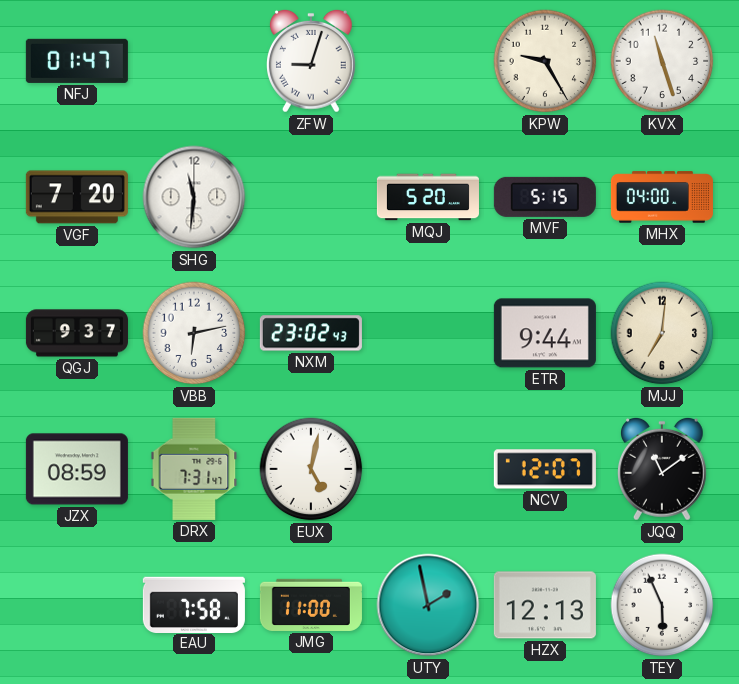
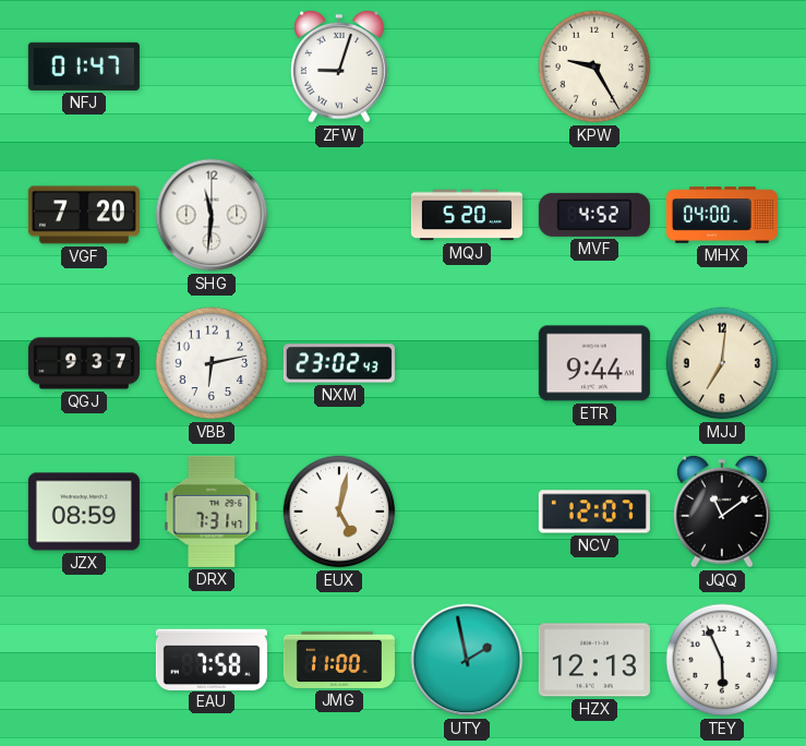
KVX: 11:27 -> none
MVF: 5:15 -> 4:52
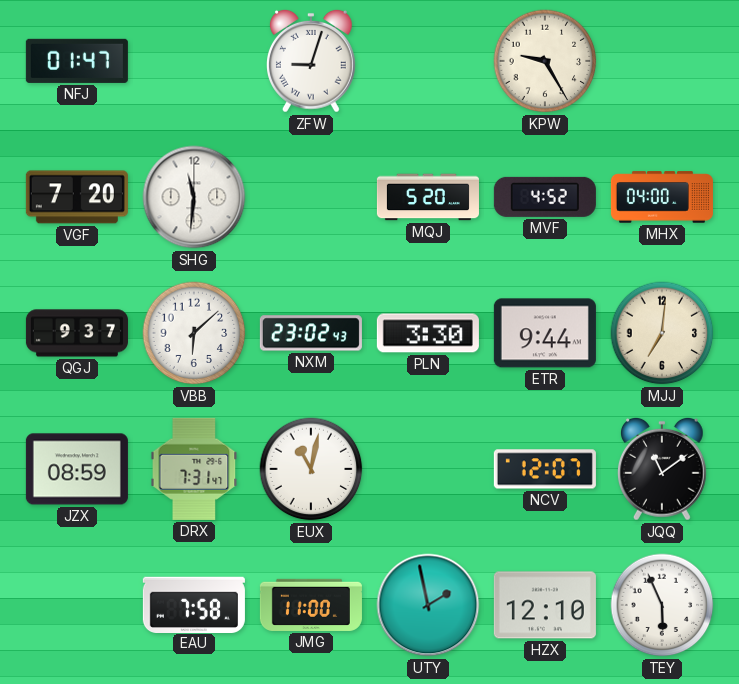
VBB: 6:13 -> 6:08
PLN: none -> 3:30
EUX: 5:02 -> 11:02
HZX: 12:13 -> 12:10
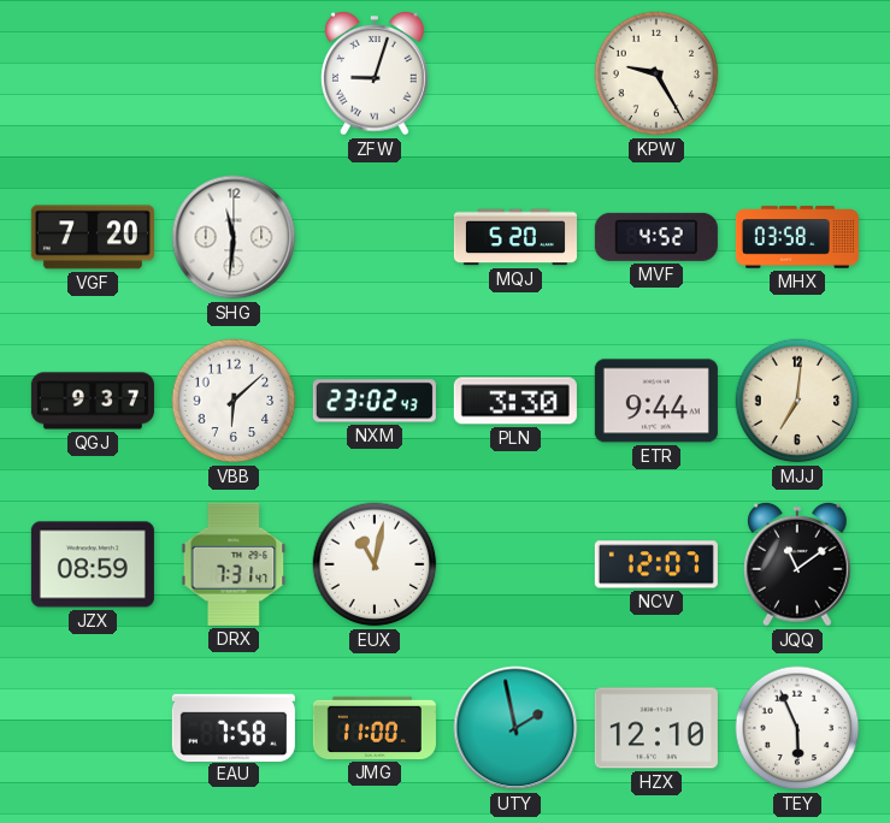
NFJ: 01:47 -> none
MHX: 04:00 -> 03:58
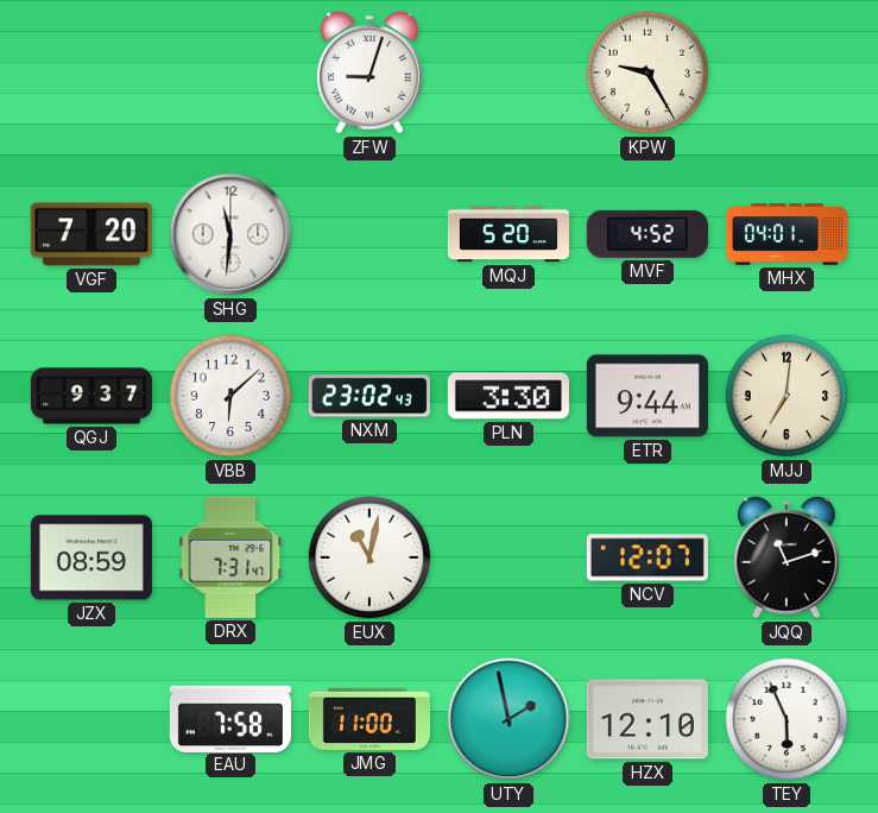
MHX: 03:58 -> 04:01
JQQ: 11:09 -> 11:12
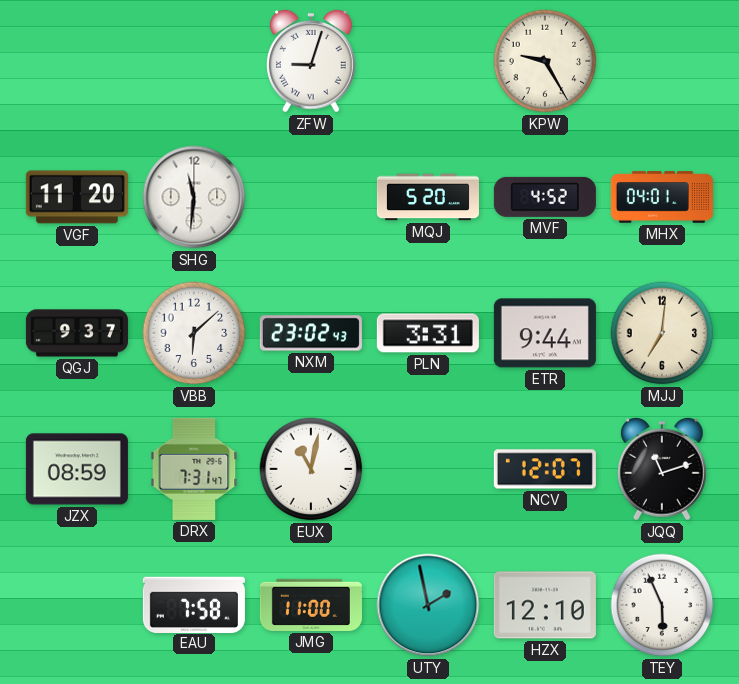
VGF: 7:20 -> 11:20
PLN: 3:30 -> 3:31
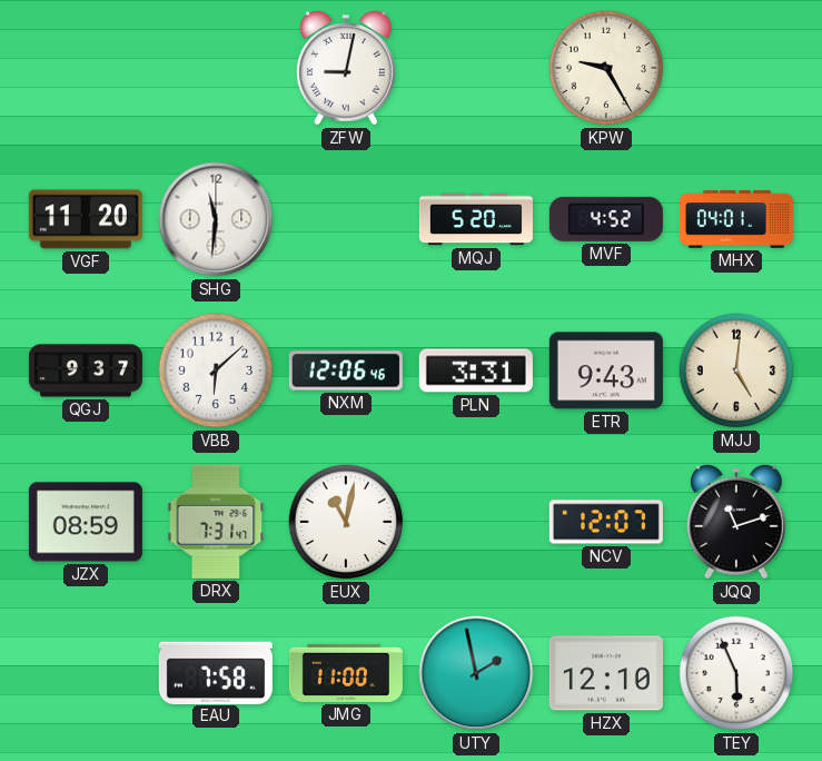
ZFW: 9:03 -> 9:02
NXM: 23:02 -> 12:06
ETR: 9:44 -> 9:43
MJJ: 7:01 -> 5:01
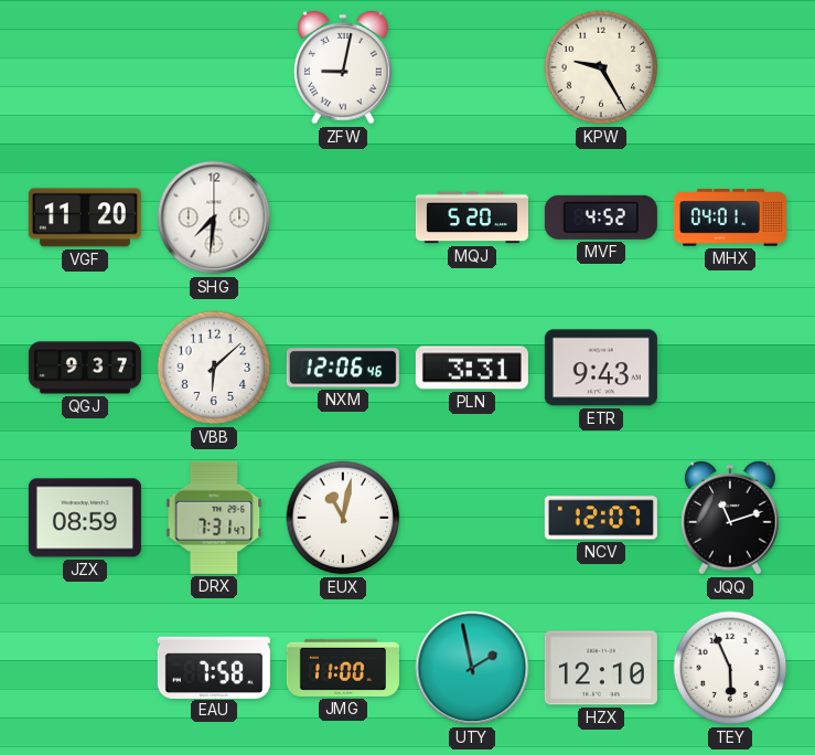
SHG: 11:31 -> 7:31
MJJ: 5:01 -> none
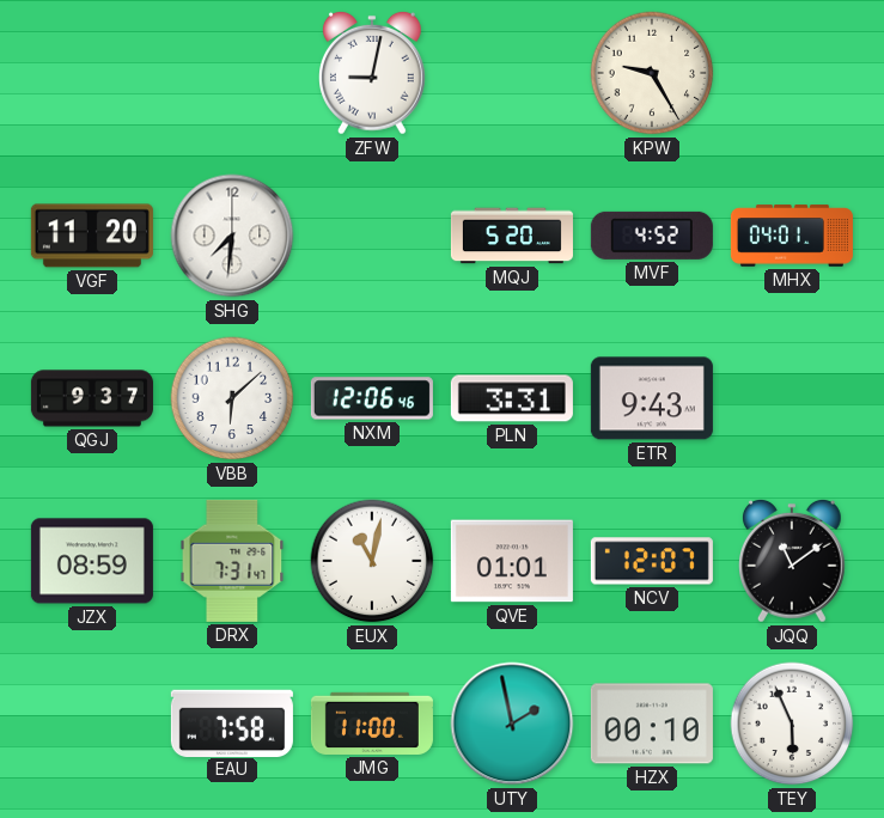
QVE: none -> 01:01
JQQ: 11:12 -> 11:09
HZX: 12:10 -> 00:10
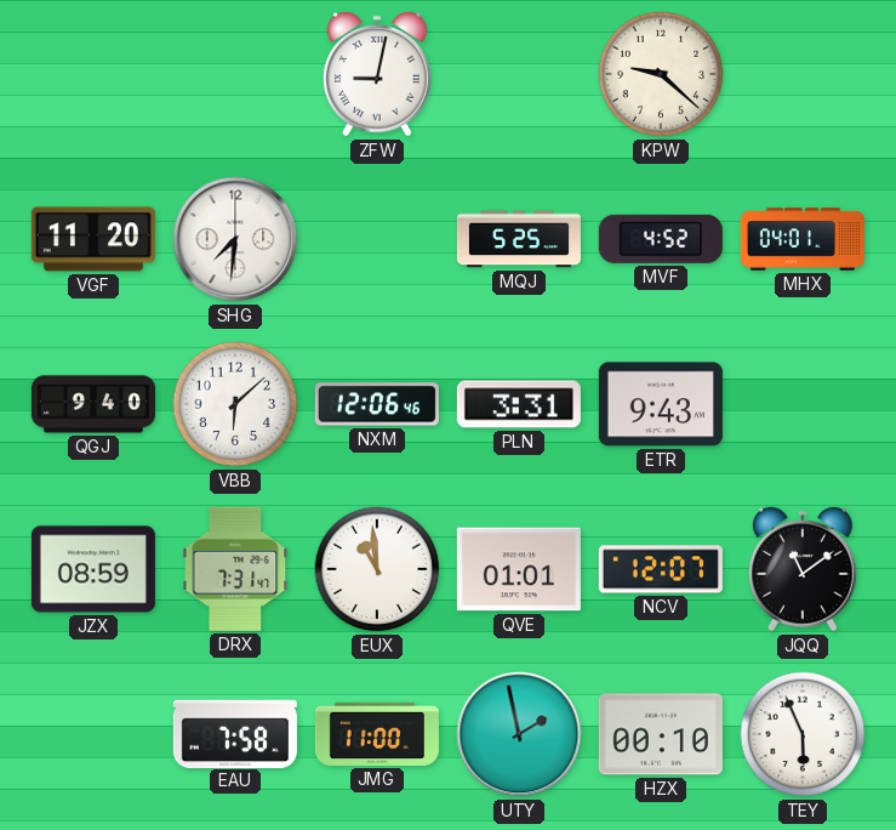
KPW: 9:25 -> 9:22
MQJ: 5:20 -> 5:25
QGJ: 9:37 -> 9:40
EUX: 11:02 -> 10:59
